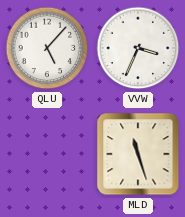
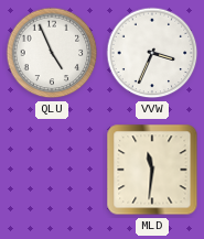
QLU: 5:07 -> 4:56
MLD: 11:27 -> 11:31
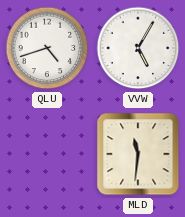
QLU: 4:56 -> 4:42
VVW: 3:34 -> 5:05
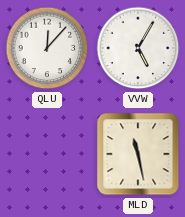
QLU: 4:42 -> 12:07
MLD: 11:31 -> 11:28
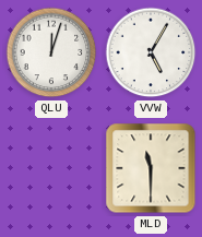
QLU: 12:07 -> 12:03
MLD: 11:28 -> 11:30
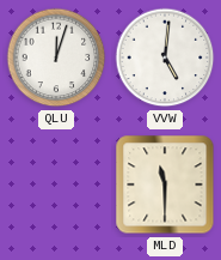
VVW: 5:05 -> 5:01
